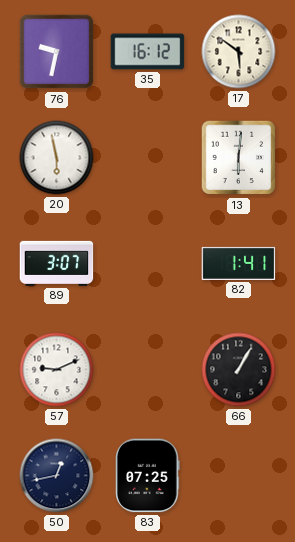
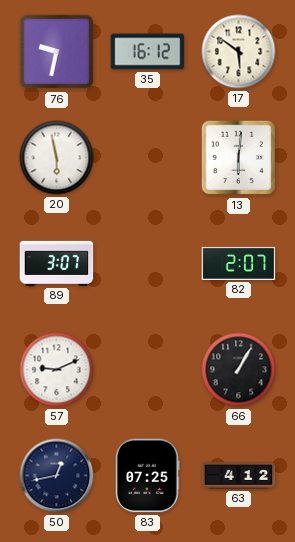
82: 1:41 -> 2:07
63: none -> 4:12
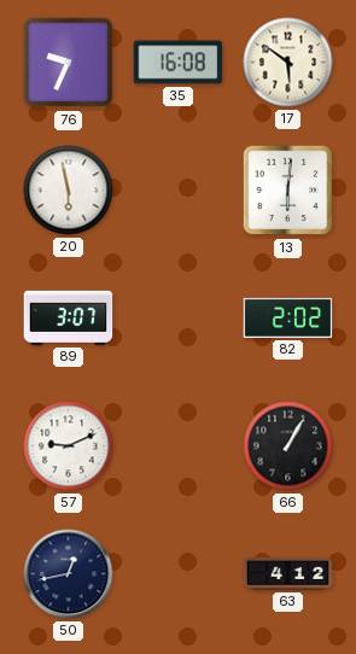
76: 9:32 -> 9:34
35: 16:12 -> 16:08
82: 2:07 -> 2:02
83: 07:25 -> none
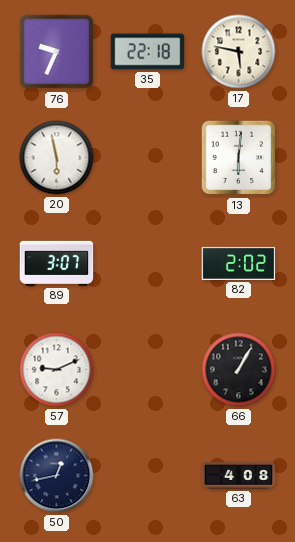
35: 16:08 -> 22:18
17: 5:51 -> 5:47
63: 4:12 -> 4:08
